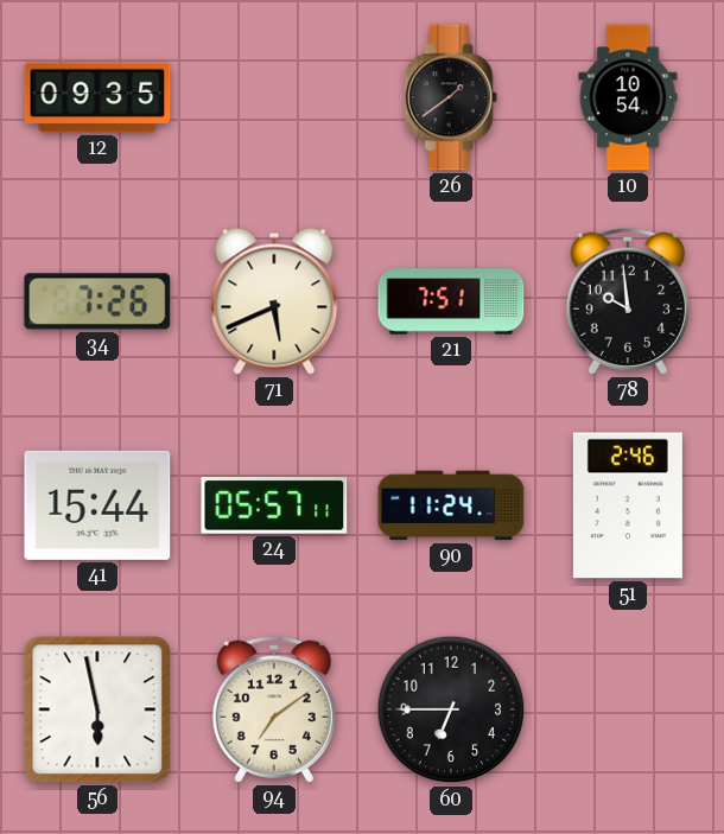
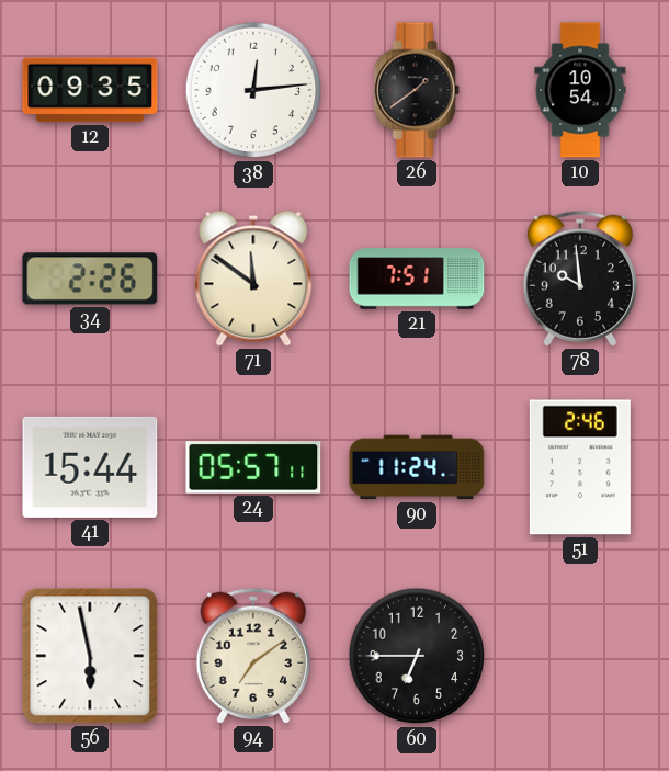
38: none -> 12:14
34: 7:26 -> 2:26
71: 5:41 -> 11:51
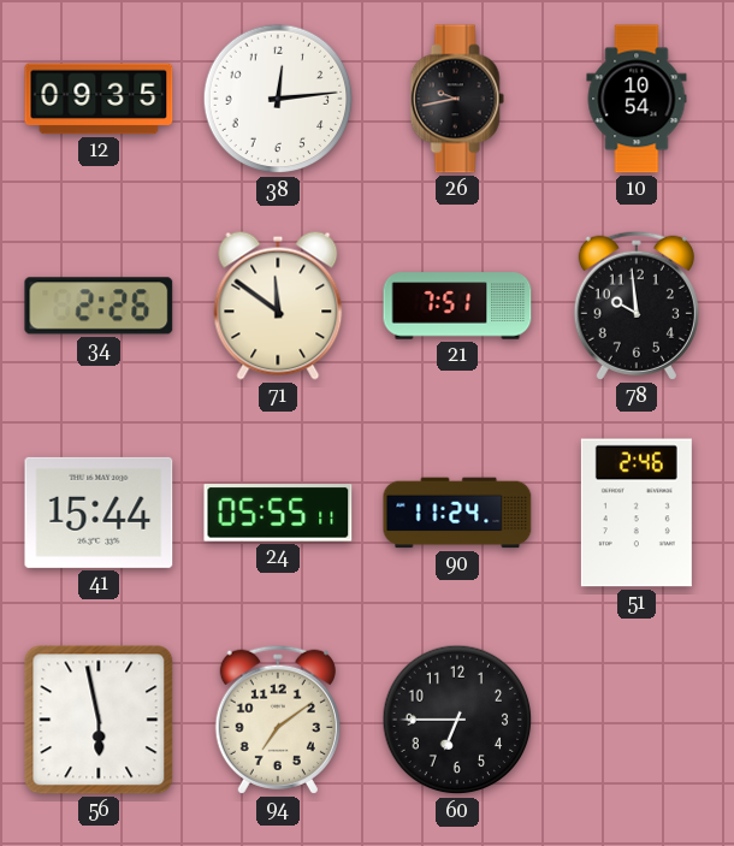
26: 1:39 -> 9:43
24: 05:57 -> 05:55
